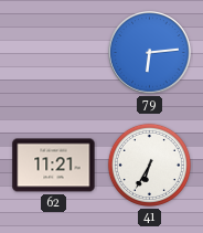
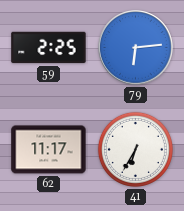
59: none -> 2:25
62: 11:21 -> 11:17
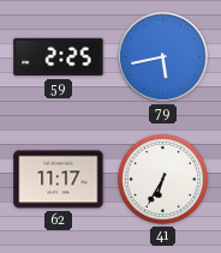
79: 6:14 -> 5:43
